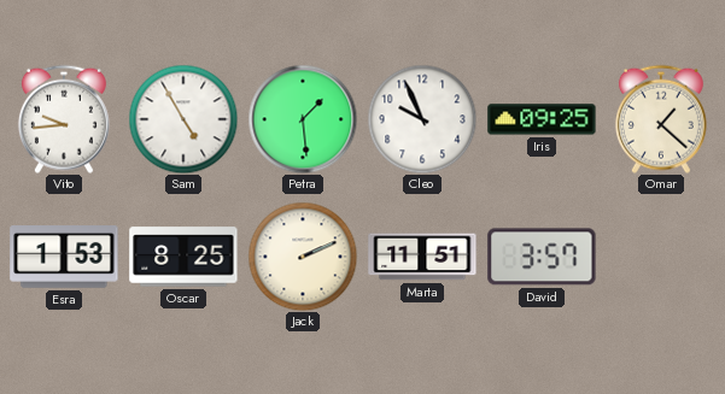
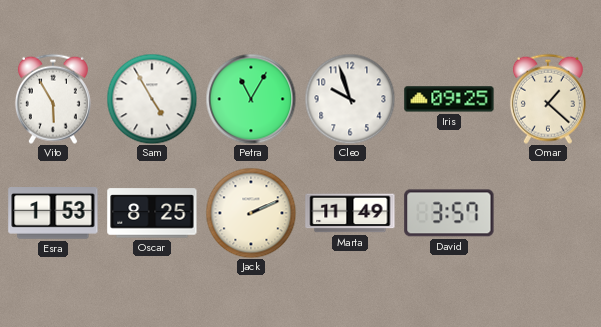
Vito: 9:44 -> 5:55
Petra: 1:29 -> 11:05
Cleo: 9:56 -> 9:57
Marta: 11:51 -> 11:49
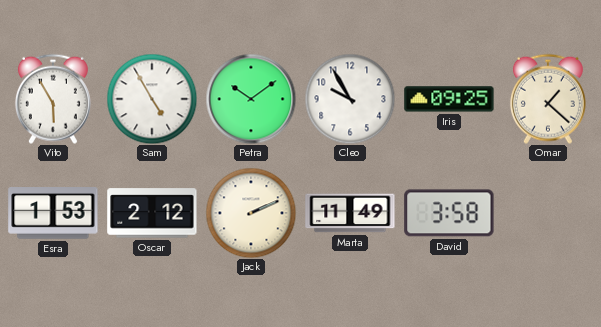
Petra: 11:05 -> 10:09
Cleo: 9:57 -> 9:55
Oscar: 8:25 -> 2:12
David: 3:57 -> 3:58
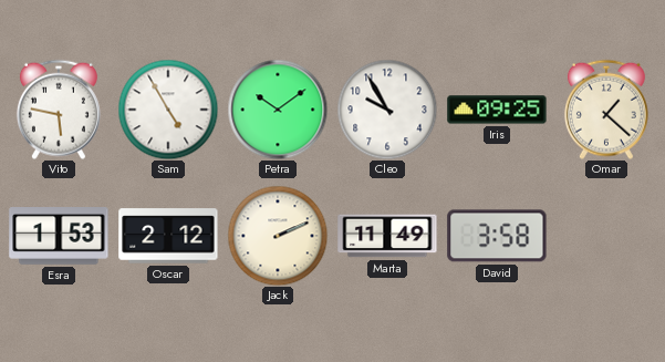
Vito: 5:55 -> 5:47
